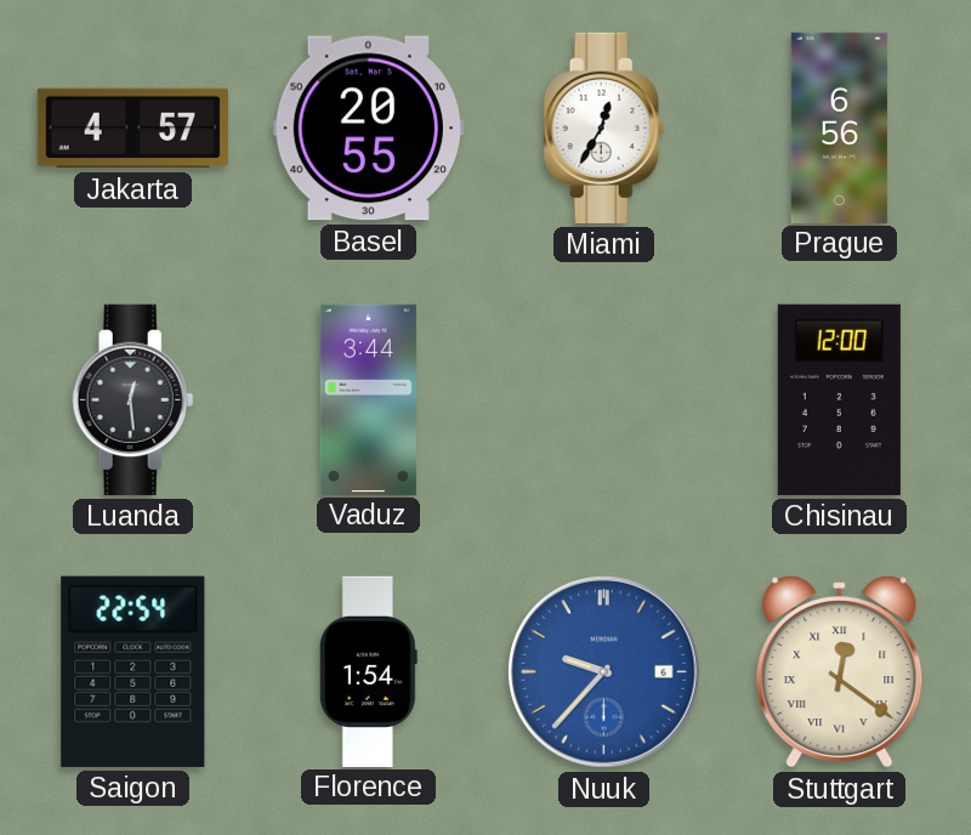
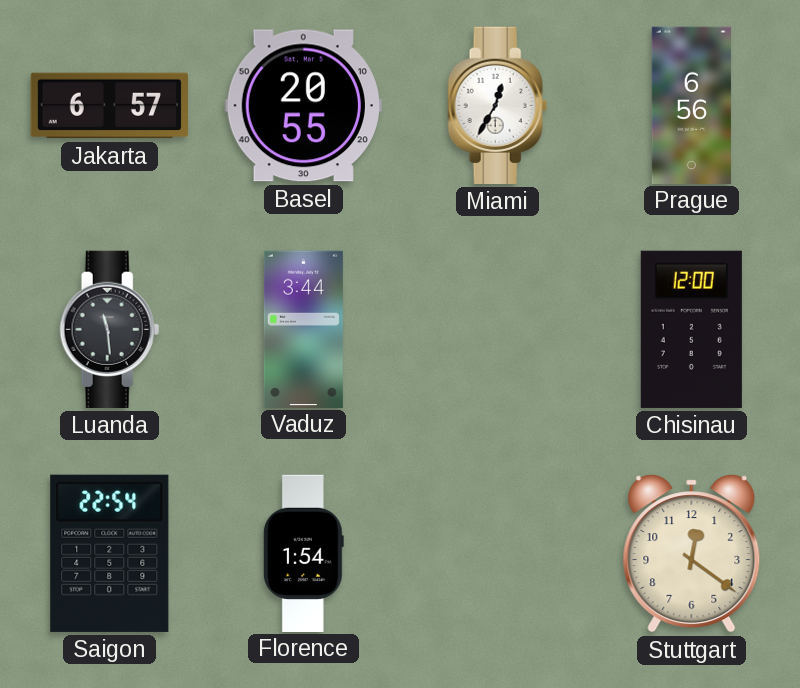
Jakarta: 4:57 -> 6:57
Luanda: 12:29 -> 11:29
Nuuk: 9:37 -> none
Stuttgart numerals: Roman -> Arabic
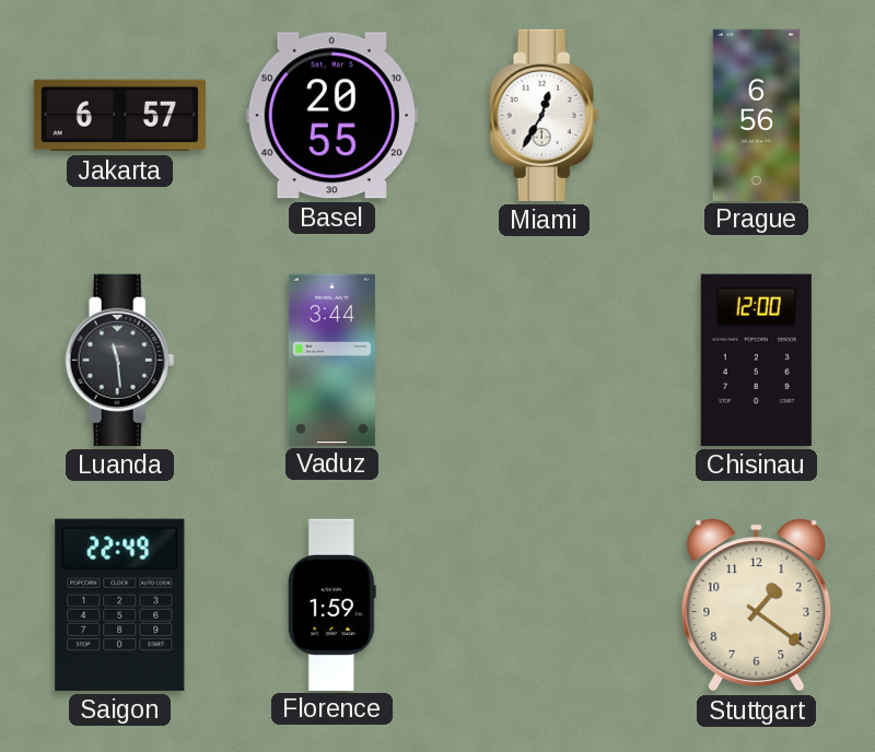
Saigon: 22:54 -> 22:49
Florence: 1:54 -> 1:59
Stuttgart: 12:21 -> 1:21
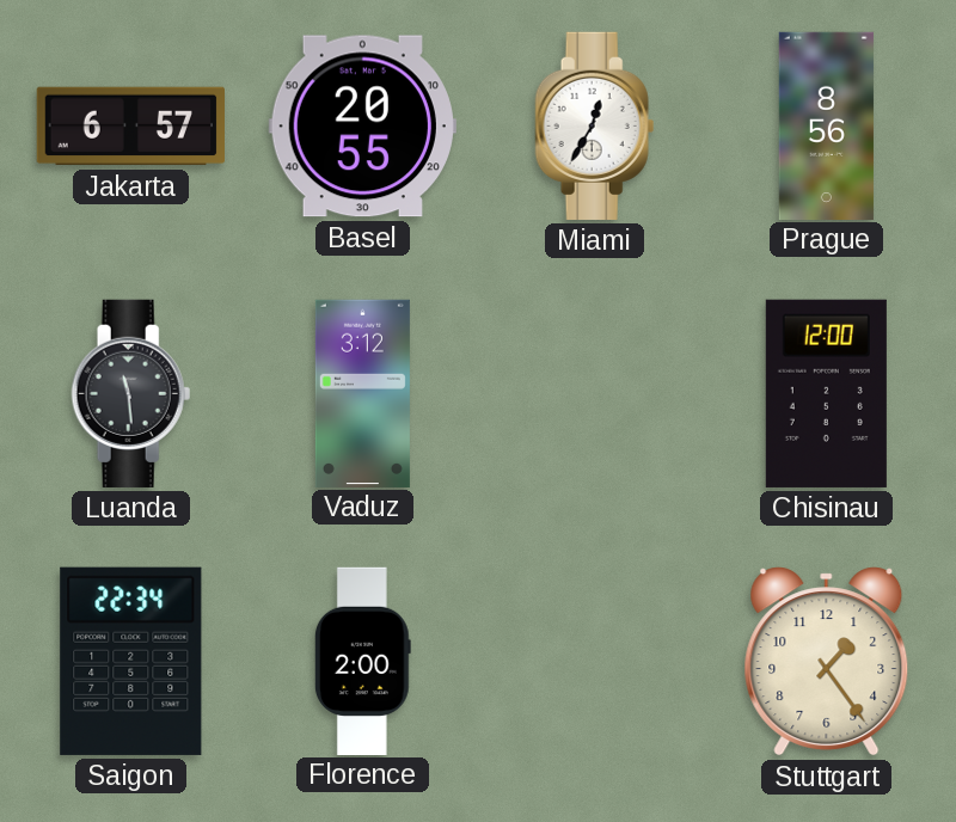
Prague: 6:56 -> 8:56
Vaduz: 3:44 -> 3:12
Saigon: 22:49 -> 22:34
Florence: 1:59 -> 2:00
Stuttgart: 1:21 -> 1:24
